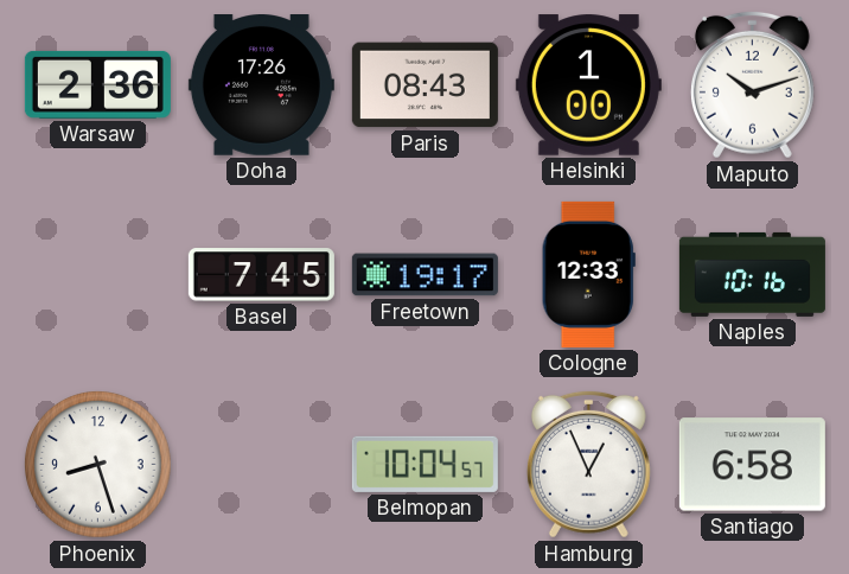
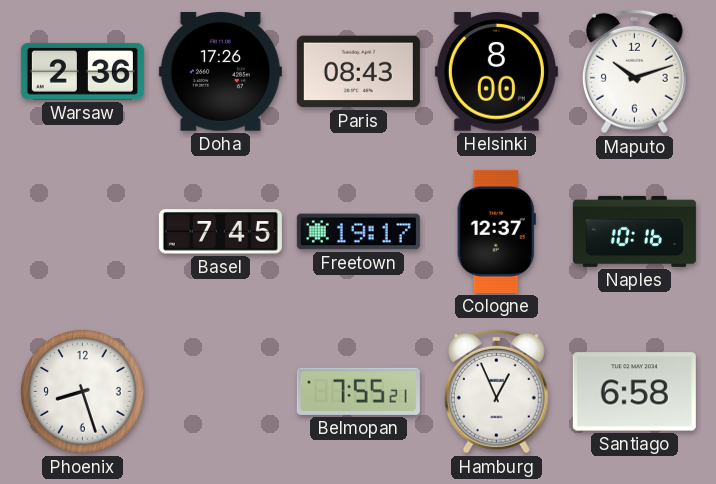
Helsinki: 1:00 -> 8:00
Cologne: 12:33 -> 12:37
Belmopan: 10:04 -> 7:55
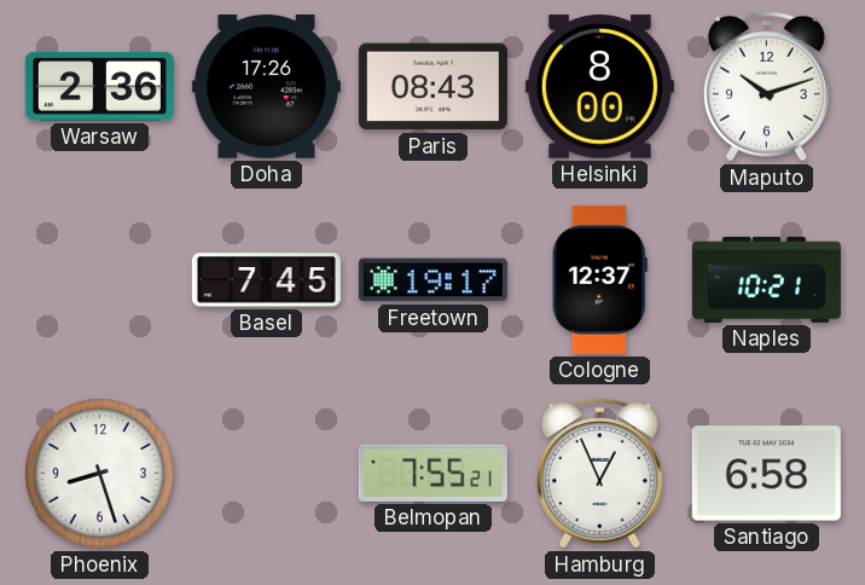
Naples: 10:16 -> 10:21
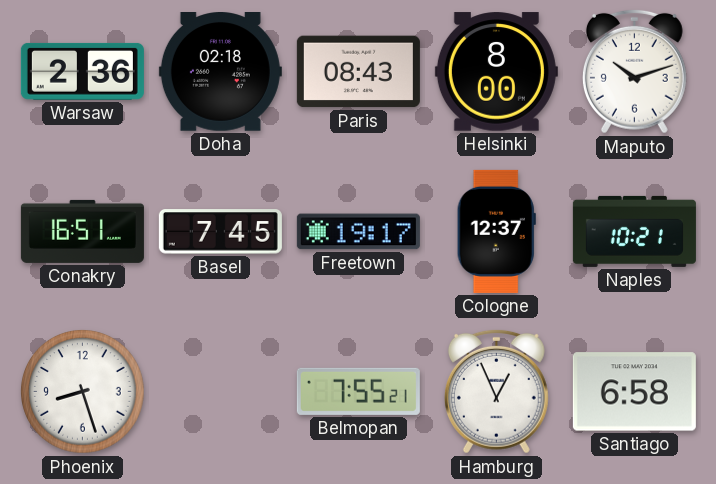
Doha: 17:26 -> 02:18
Conakry: none -> 16:51
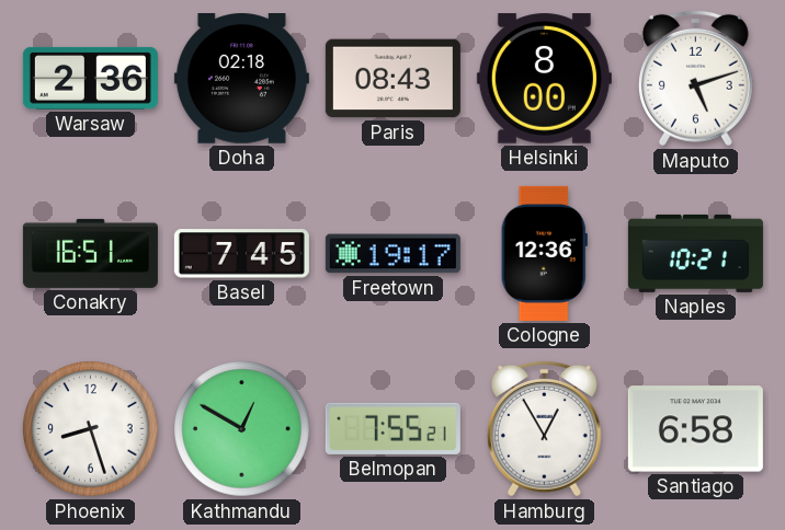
Maputo: 10:12 -> 5:12
Cologne: 12:37 -> 12:36
Kathmandu: none -> 12:50
Hamburg: 12:56 -> 12:55
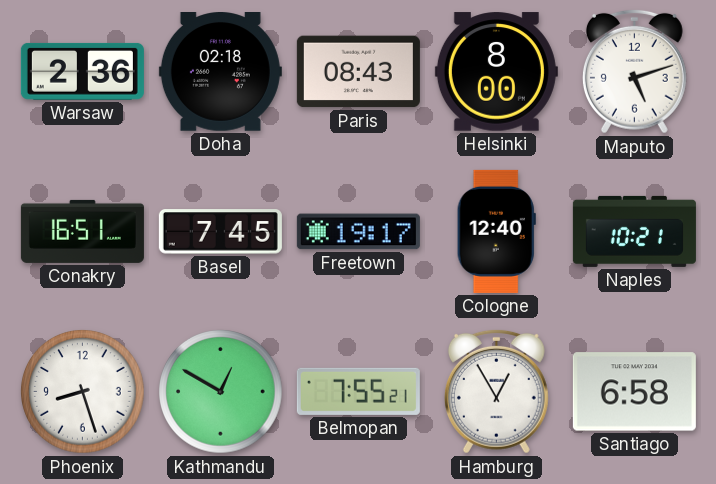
Cologne: 12:36 -> 12:40
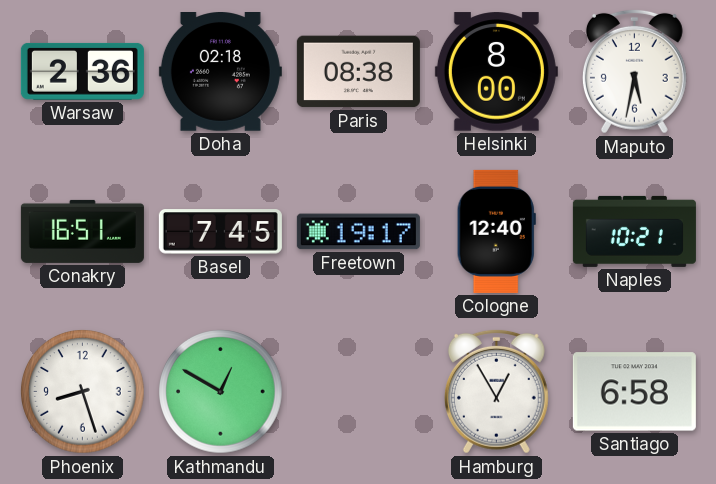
Paris: 08:43 -> 08:38
Maputo: 5:12 -> 5:32
Belmopan: 7:55 -> none
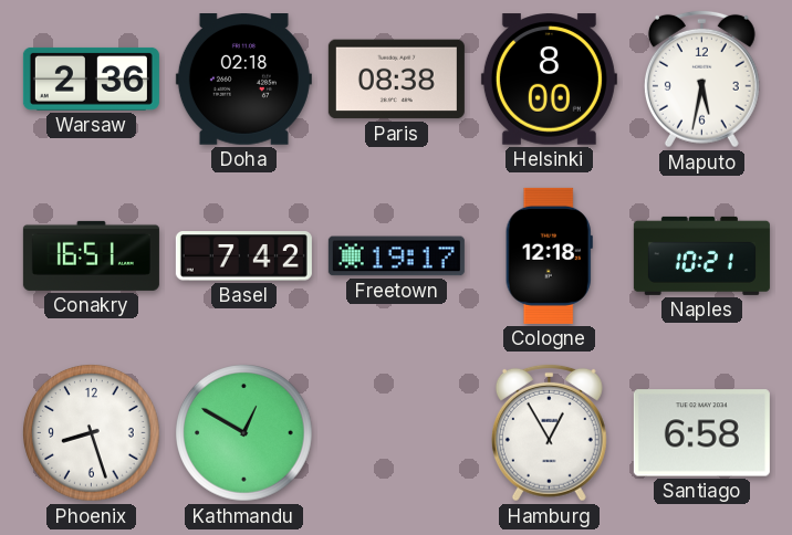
Basel: 7:45 -> 7:42
Cologne: 12:40 -> 12:18
